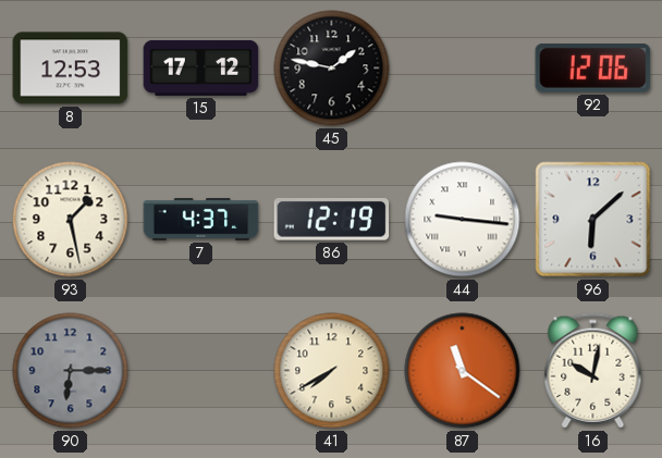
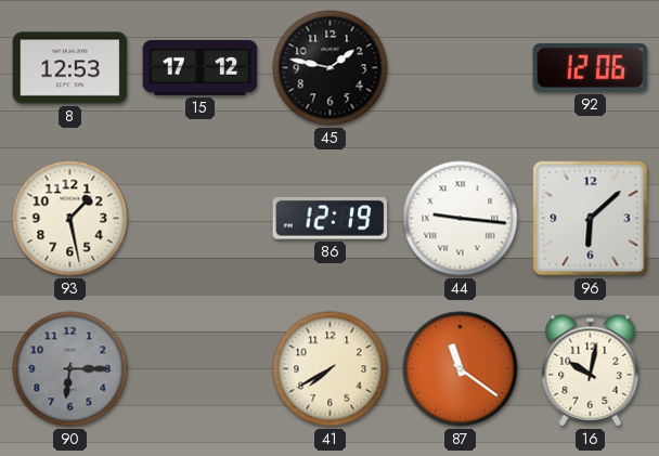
7: 4:37 -> none
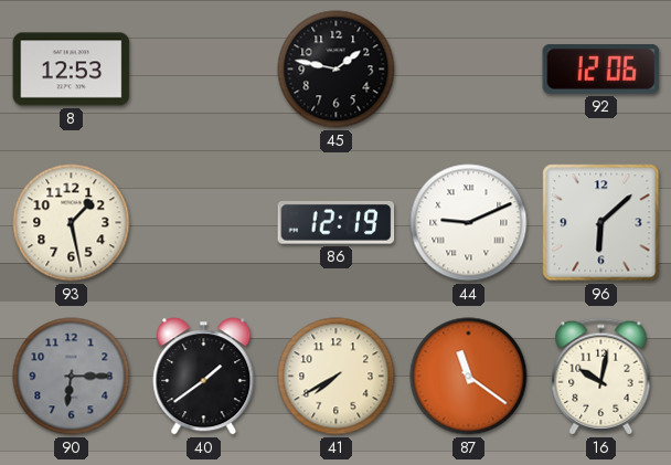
15: 17:12 -> none
44: 9:16 -> 9:11
40: none -> 1:39
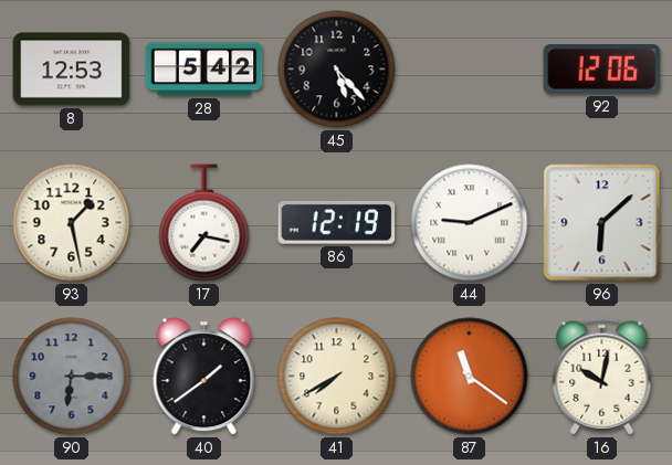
28: none -> 5:42
45: 1:47 -> 5:23
17: none -> 7:17
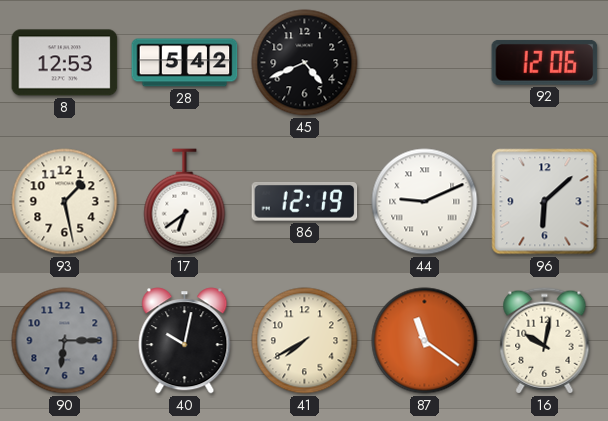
45: 5:23 -> 4:41
17: 7:17 -> 6:39
40: 1:39 -> 10:02
